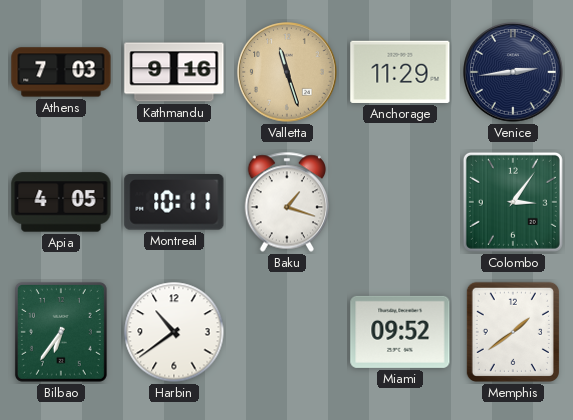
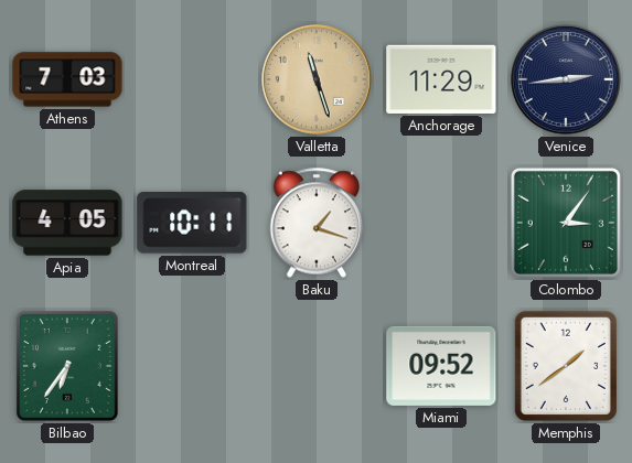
Kathmandu: 9:16 -> none
Harbin: 10:39 -> none
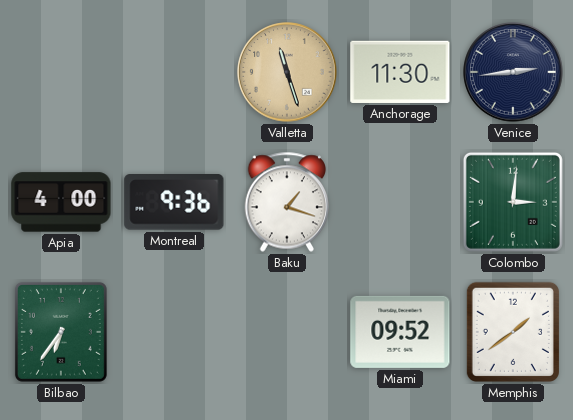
Athens: 7:03 -> none
Anchorage: 11:29 -> 11:30
Apia: 4:05 -> 4:00
Montreal: 10:11 -> 9:36
Colombo: 3:06 -> 3:01
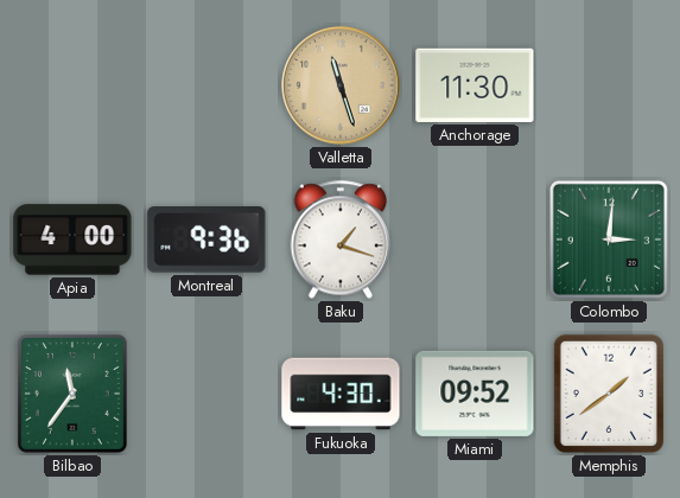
Venice: 2:44 -> none
Bilbao: 6:36 -> 11:36
Fukuoka: none -> 4:30
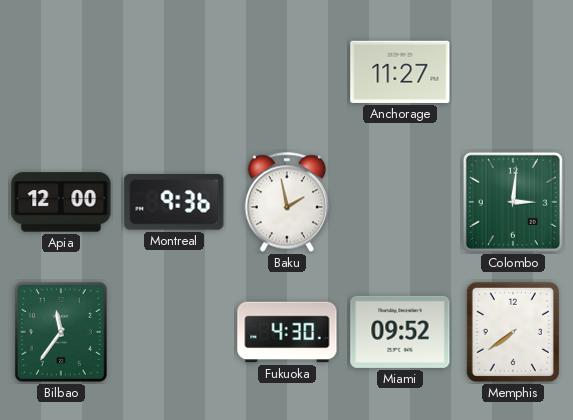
Valletta: 11:27 -> none
Anchorage: 11:30 -> 11:27
Apia: 4:00 -> 12:00
Baku: 1:18 -> 1:58
Memphis: 1:39 -> 7:39
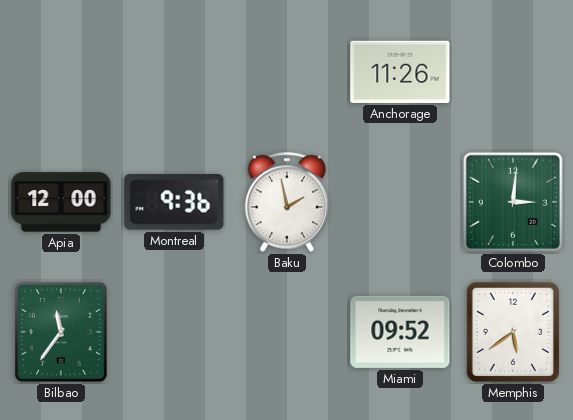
Anchorage: 11:27 -> 11:26
Fukuoka: 4:30 -> none
Memphis: 7:39 -> 5:39
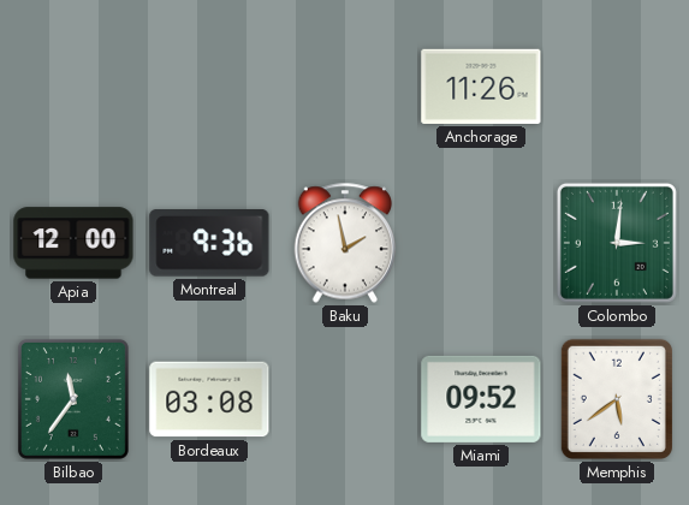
Bordeaux: none -> 03:08
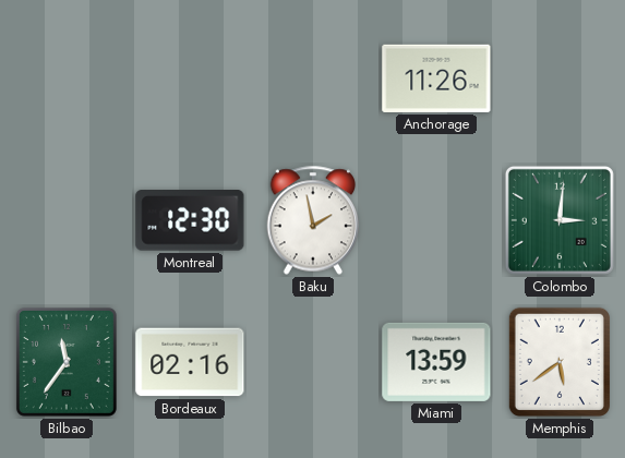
Apia: 12:00 -> none
Montreal: 9:36 -> 12:30
Bordeaux: 03:08 -> 02:16
Miami: 09:52 -> 13:59
